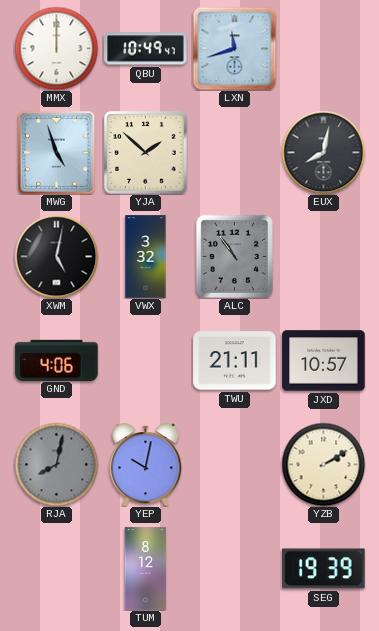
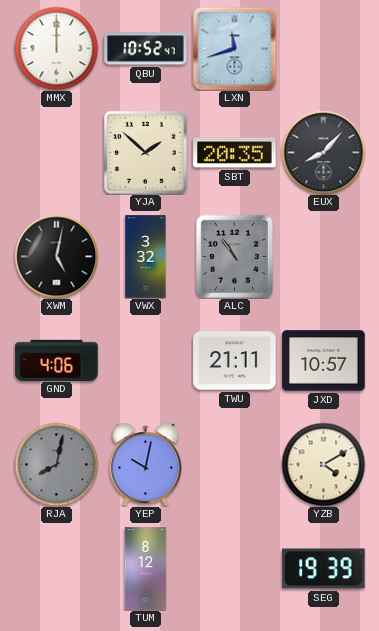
QBU: 10:49 -> 10:52
MWG: 4:57 -> none
SBT: none -> 20:35
EUX: 8:02 -> 8:07
YZB: 2:10 -> 4:10
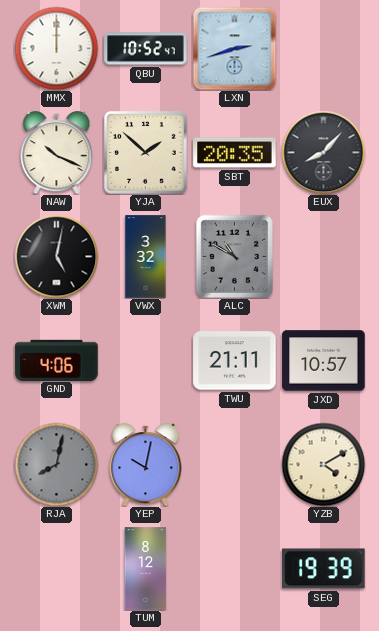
LXN: 11:42 -> 2:42
NAW: none -> 10:19
ALC: 10:54 -> 10:50
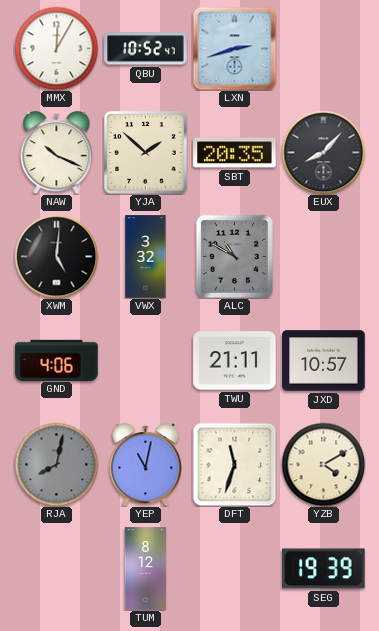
MMX: 12:00 -> 12:05
XWM: 5:02 -> 5:01
YEP: 10:02 -> 11:02
DFT: none -> 11:33
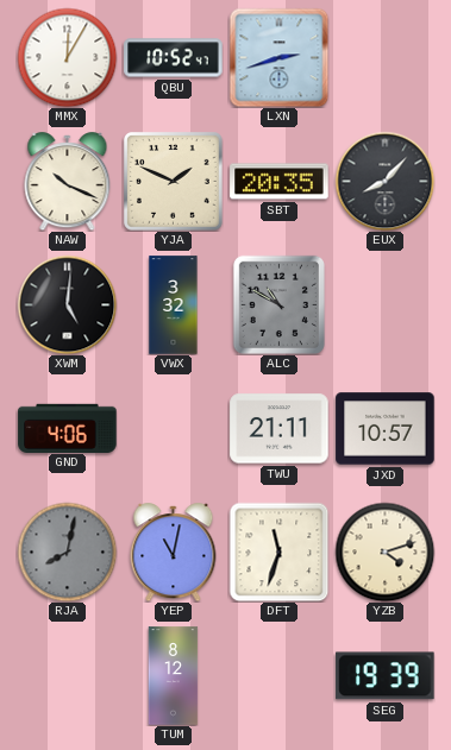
YJA: 1:52 -> 1:49
YZB: 4:10 -> 4:12
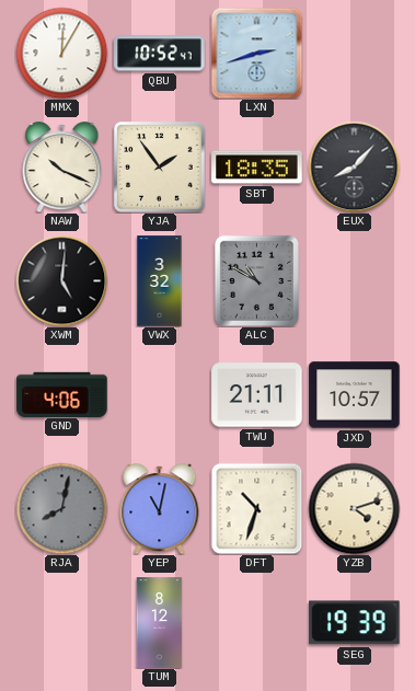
YJA: 1:49 -> 1:54
SBT: 20:35 -> 18:35
DFT: 11:33 -> 10:33
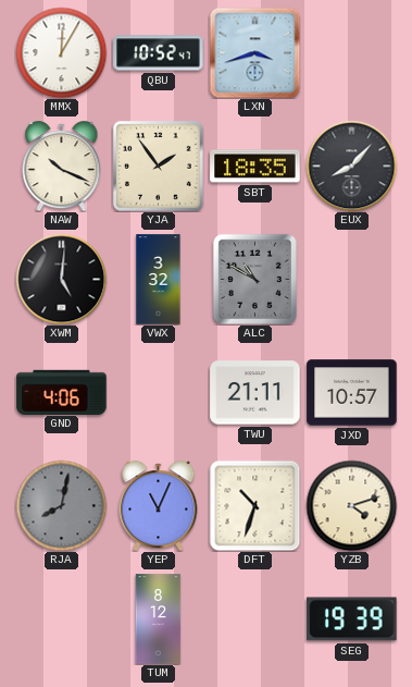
LXN: 2:42 -> 3:42
YEP: 11:02 -> 11:04
